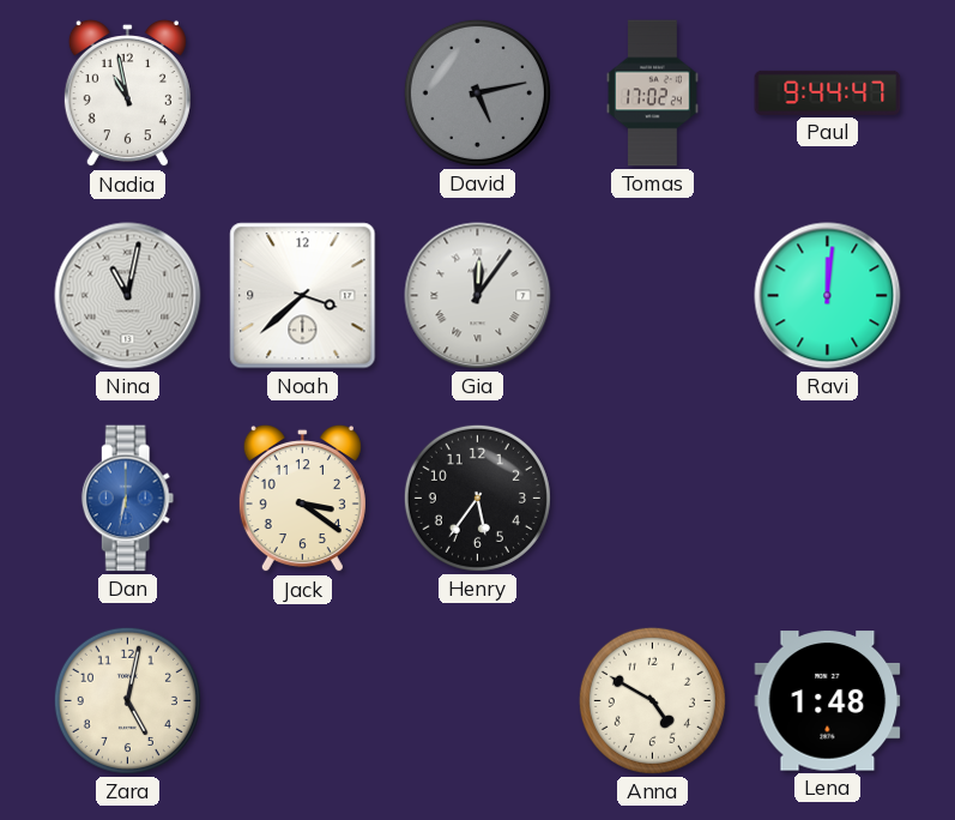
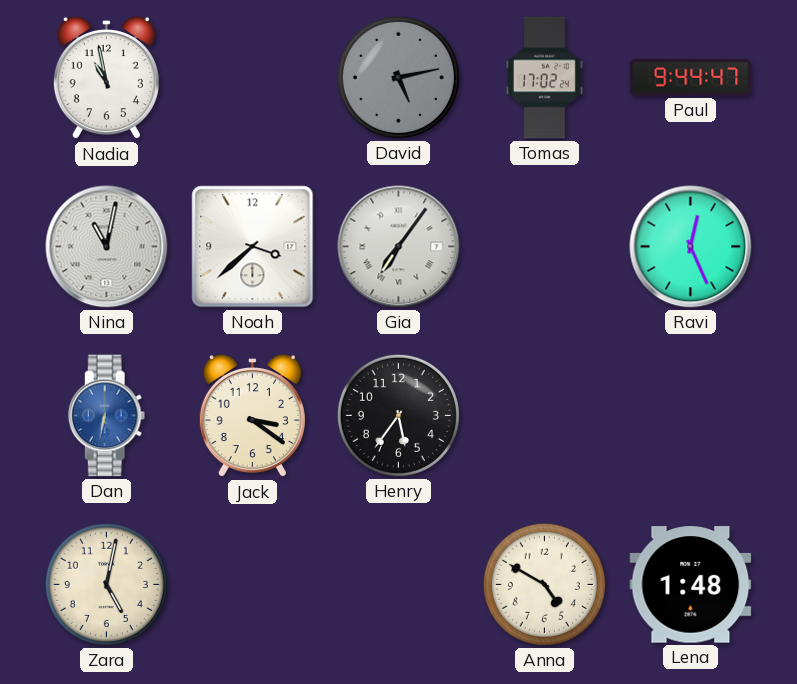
Gia: 12:06 -> 7:06
Ravi: 12:01 -> 12:26
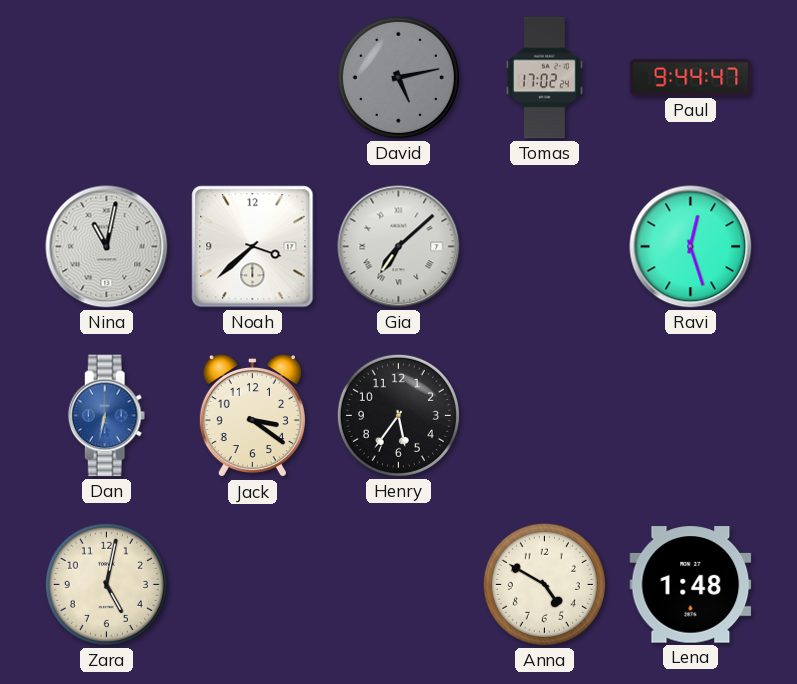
Nadia: 10:58 -> none
Gia: 7:06 -> 7:08
Ravi: 12:26 -> 12:27
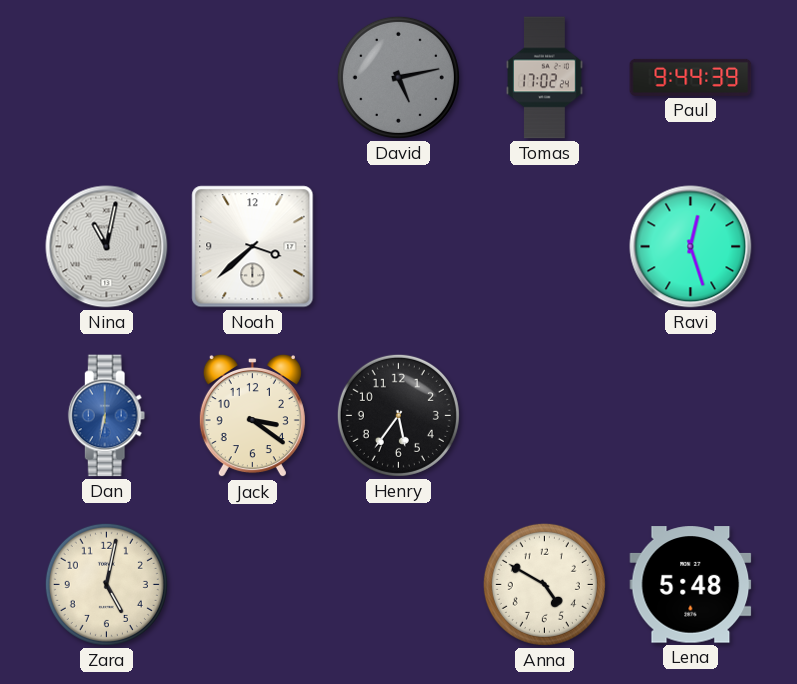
Paul: 9:44:47 -> 9:44:39
Gia: 7:08 -> none
Lena: 1:48 -> 5:48
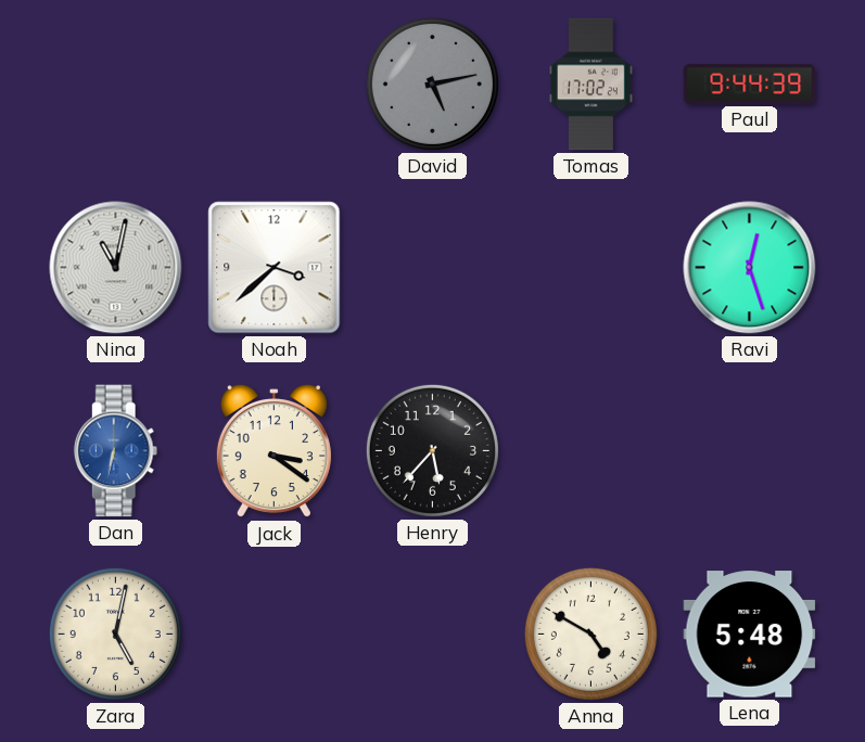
Henry: 5:36 -> 5:37
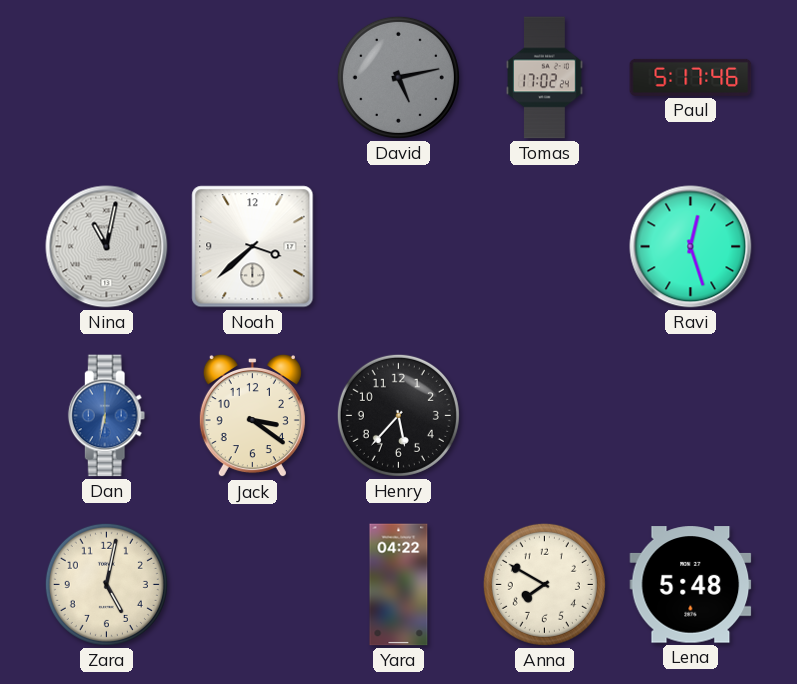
Paul: 9:44 -> 5:17
Yara: none -> 04:22
Anna: 4:50 -> 7:50
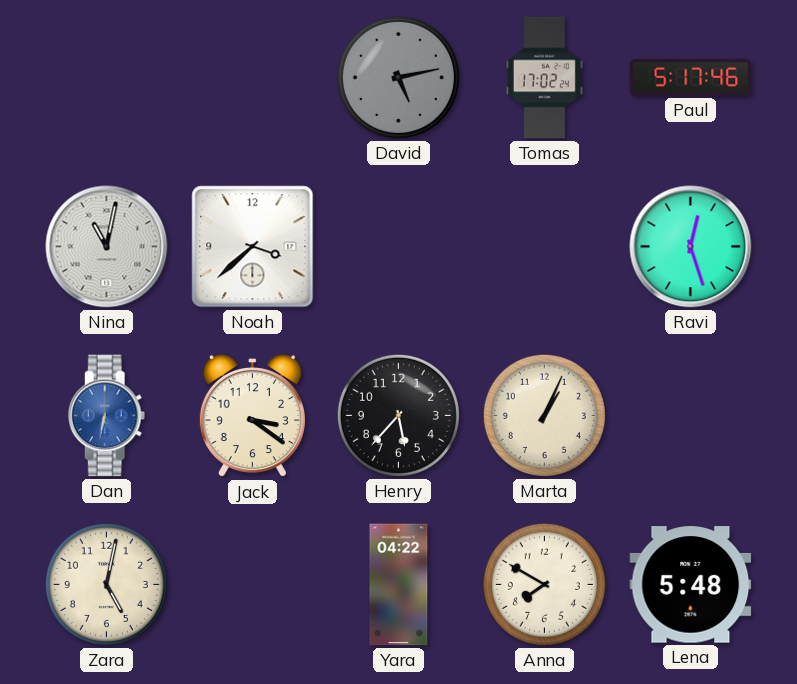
Marta: none -> 1:04
